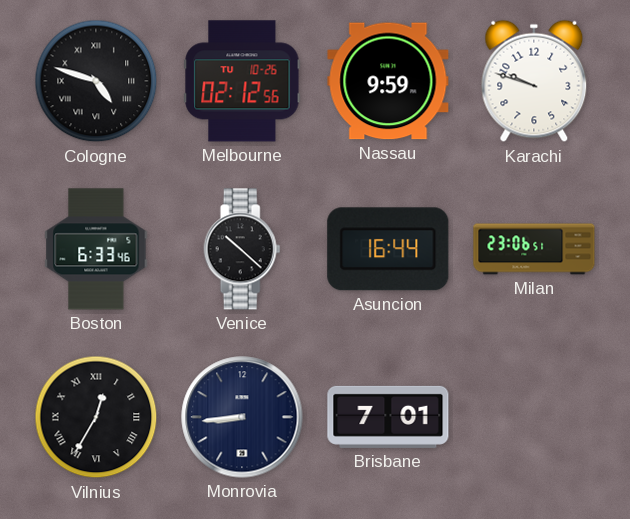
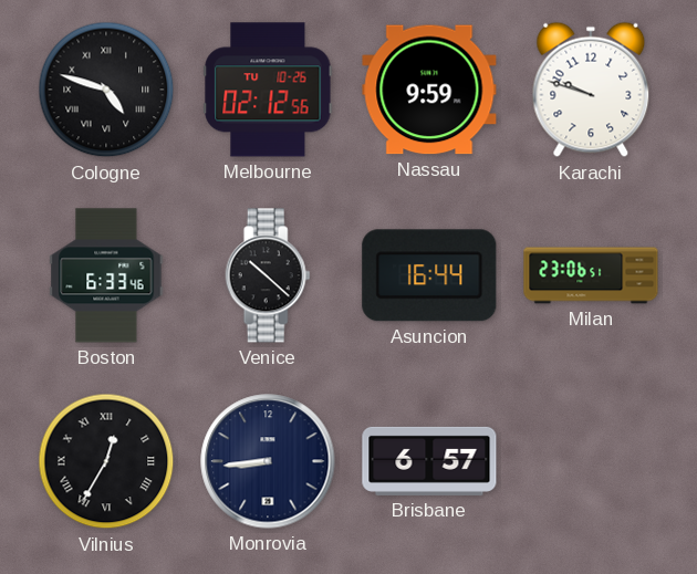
Brisbane: 7:01 -> 6:57
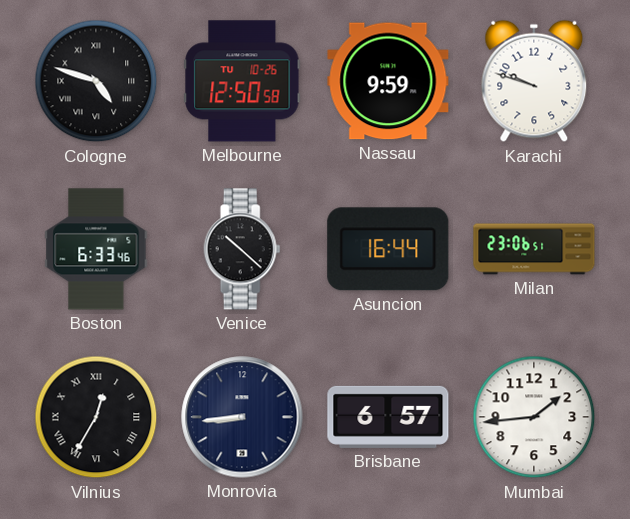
Melbourne: 02:12 -> 12:50
Mumbai: none -> 1:44
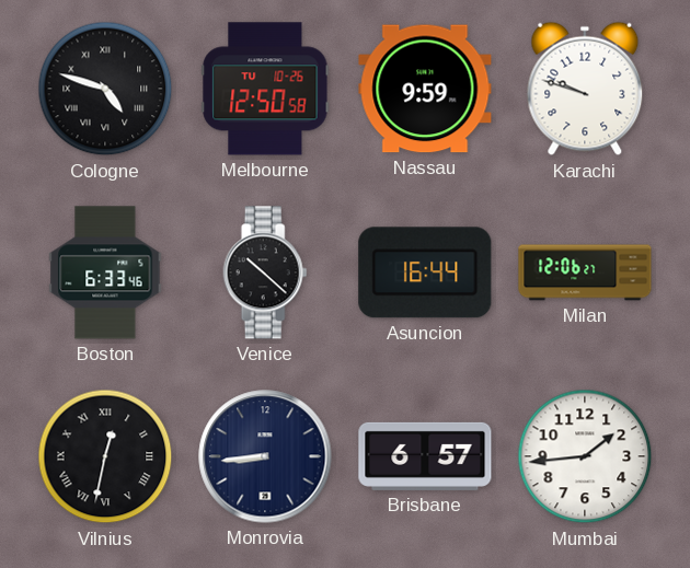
Milan: 23:06 -> 12:06
Vilnius: 12:35 -> 12:32
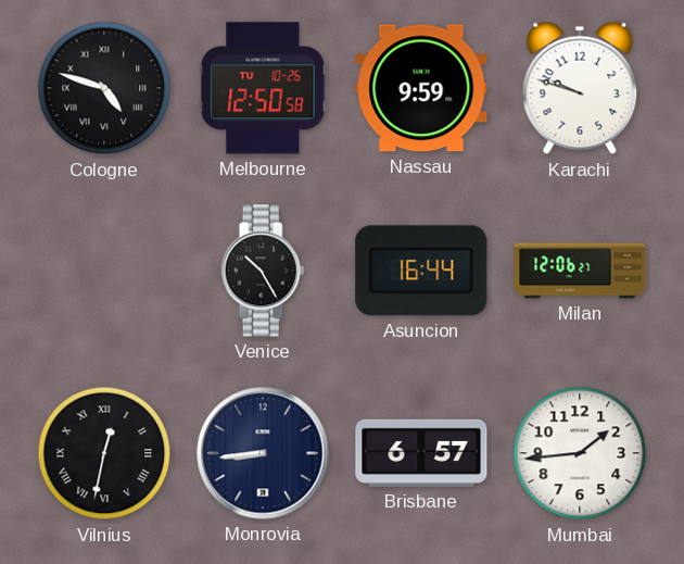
Boston: 6:33 -> none
Venice: 10:22 -> 10:25
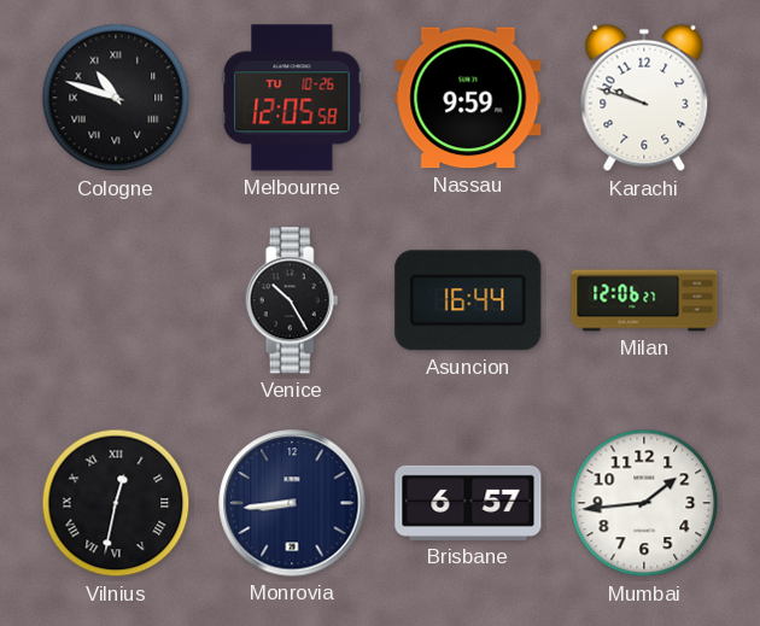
Cologne: 4:48 -> 10:48
Melbourne: 12:50 -> 12:05
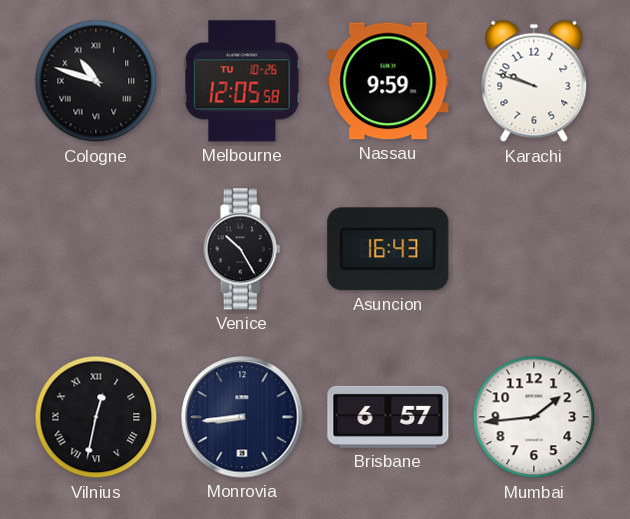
Asuncion: 16:44 -> 16:43
Milan: 12:06 -> none
